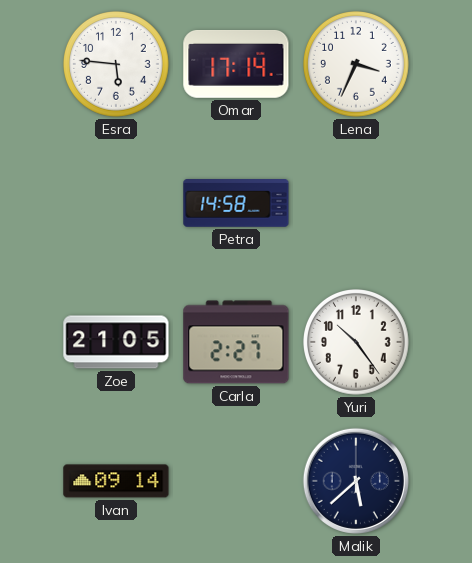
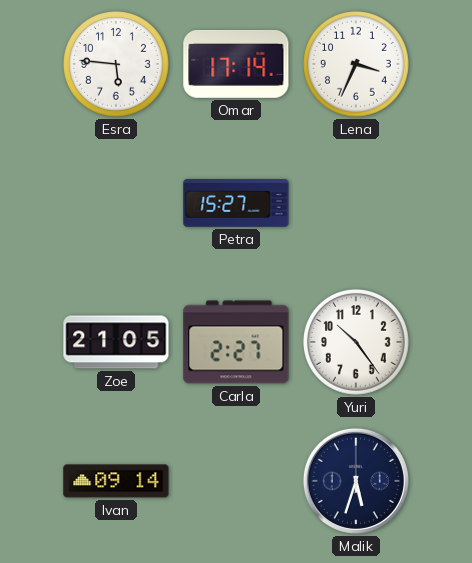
Petra: 14:58 -> 15:27
Malik: 5:38 -> 5:33
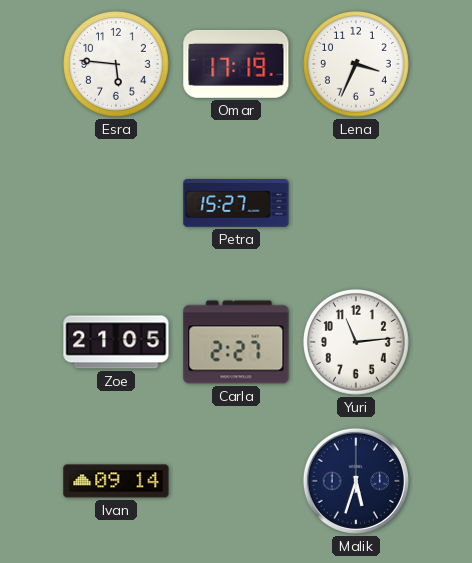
Omar: 17:14 -> 17:19
Yuri: 10:24 -> 11:14
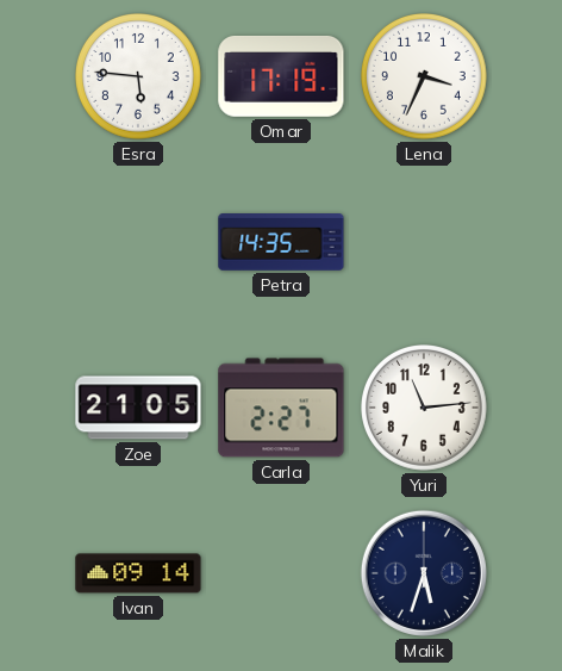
Petra: 15:27 -> 14:35
